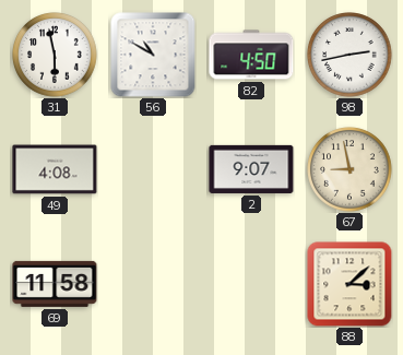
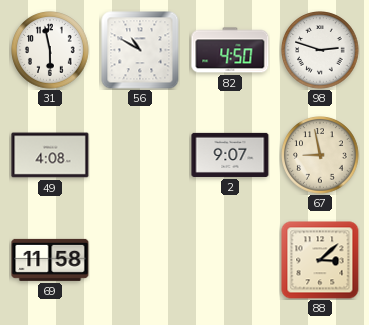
98: 2:43 -> 2:48
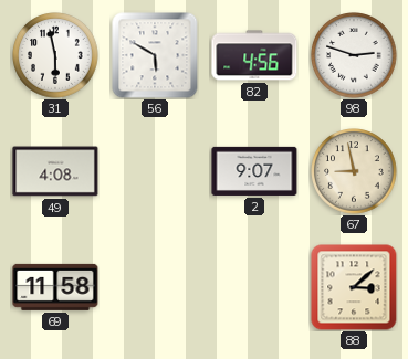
56: 10:50 -> 5:50
82: 4:50 -> 4:56
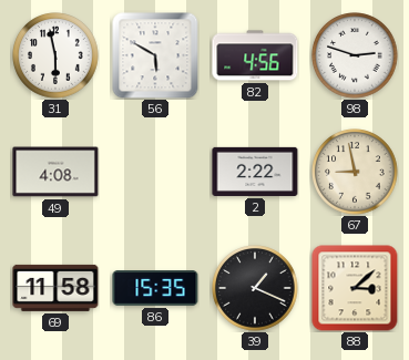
2: 9:07 -> 2:22
86: none -> 15:35
39: none -> 1:19
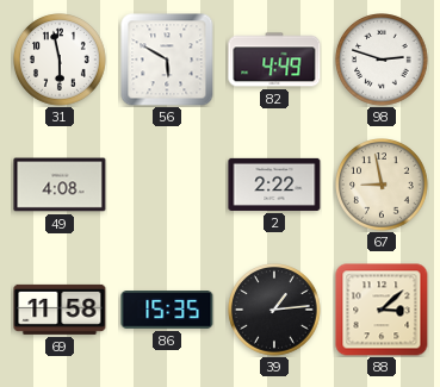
82: 4:56 -> 4:49
39: 1:19 -> 1:14
